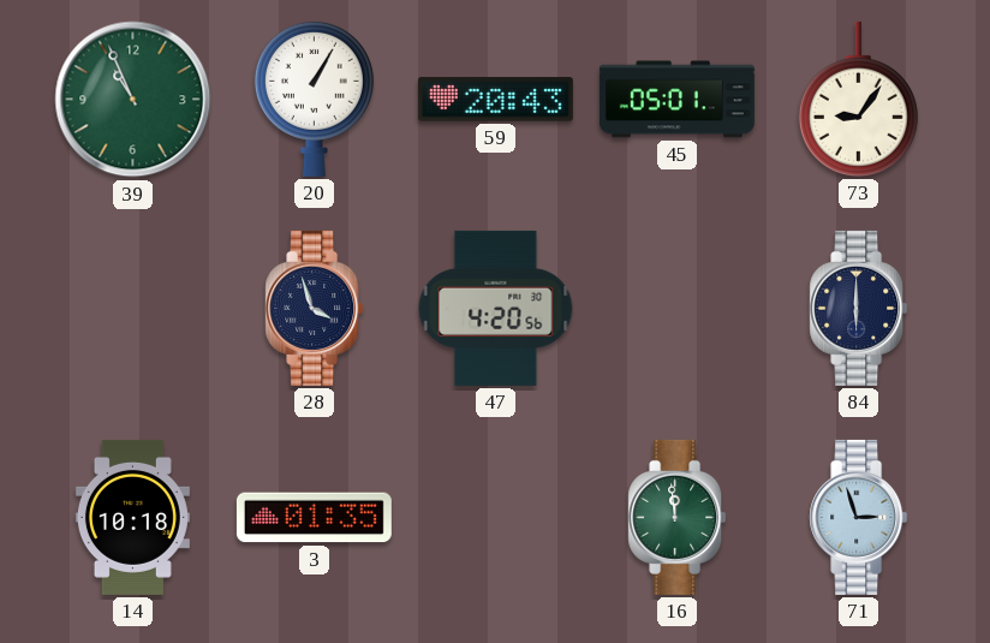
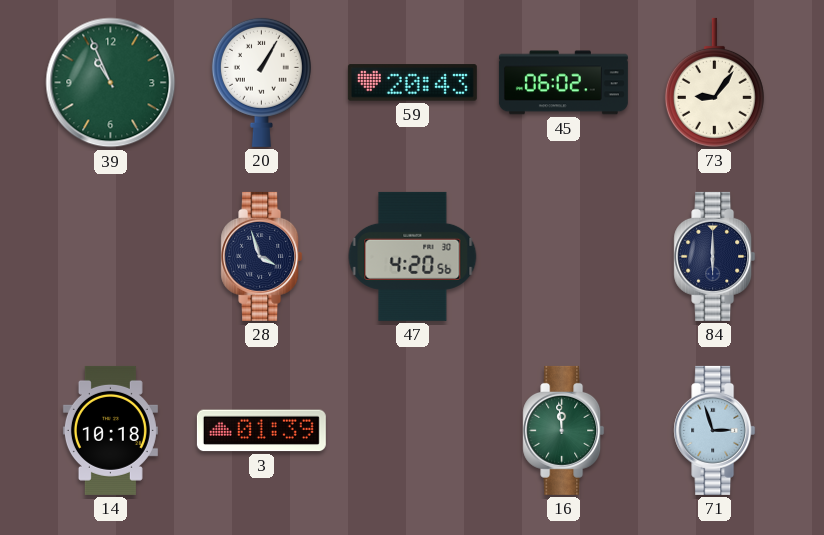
45: 05:01 -> 06:02
3: 01:35 -> 01:39
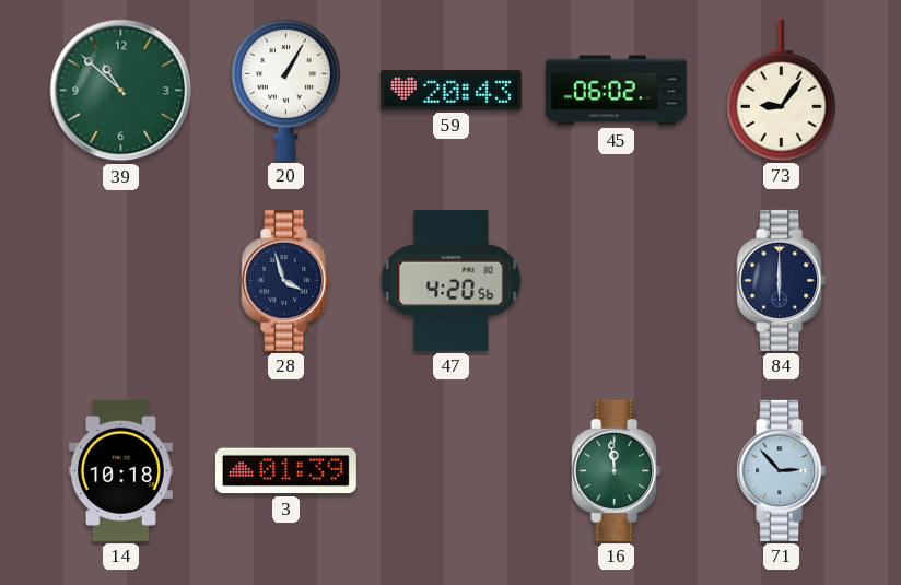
39: 10:56 -> 10:52
71: 2:57 -> 2:53
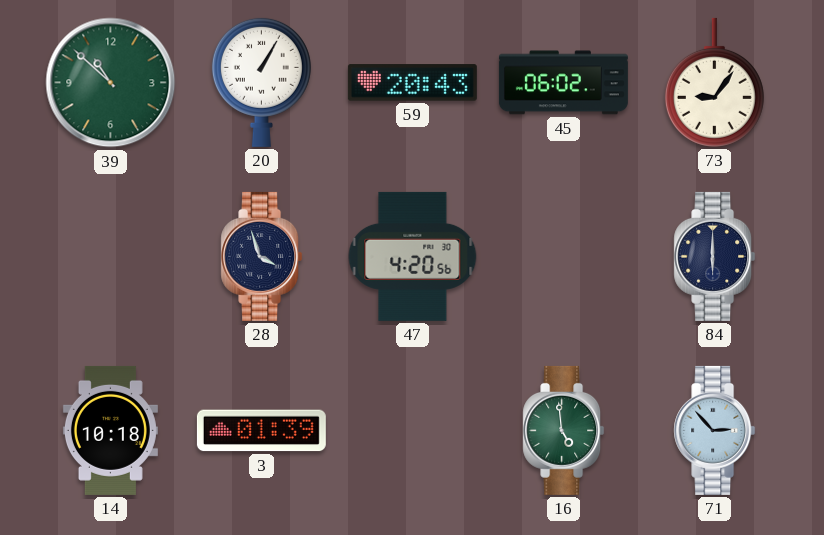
16: 11:59 -> 4:59
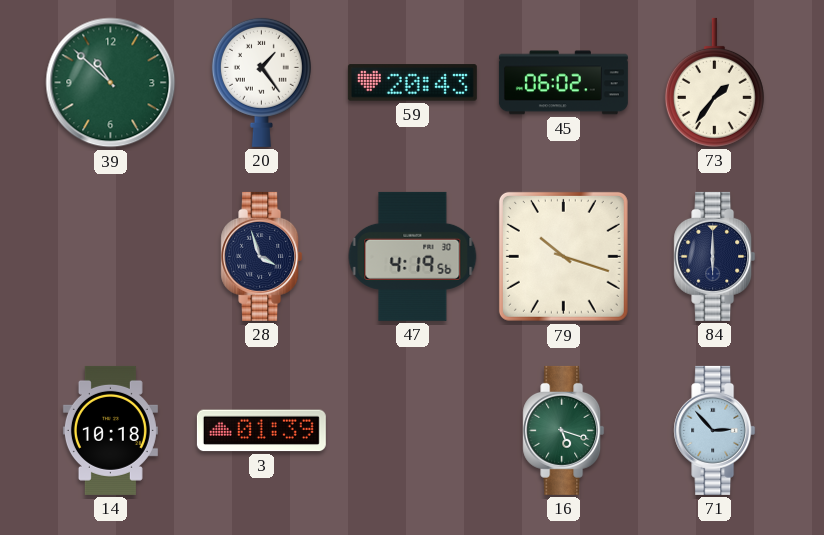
20: 1:05 -> 1:24
73: 9:06 -> 1:36
47: 4:20 -> 4:19
79: none -> 10:18
16: 4:59 -> 5:18
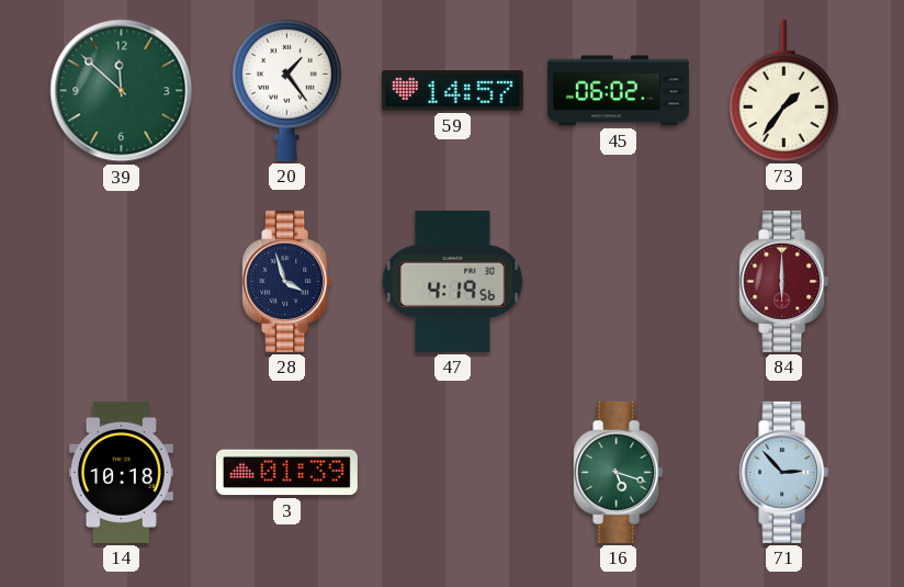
39: 10:52 -> 11:52
59: 20:43 -> 14:57
79: 10:18 -> none
84 dial: navy -> burgundy
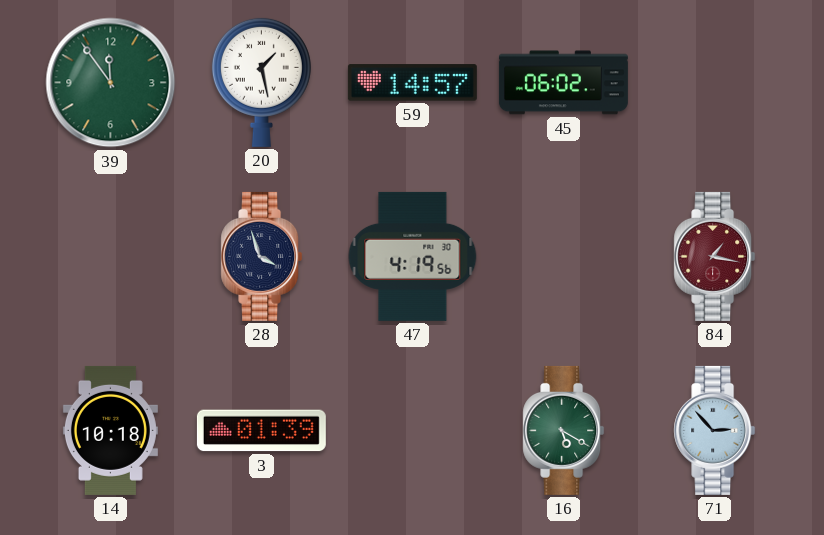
39: 11:52 -> 11:54
20: 1:24 -> 1:28
73: 1:36 -> none
84: 6:00 -> 1:17
16: 5:18 -> 5:20
